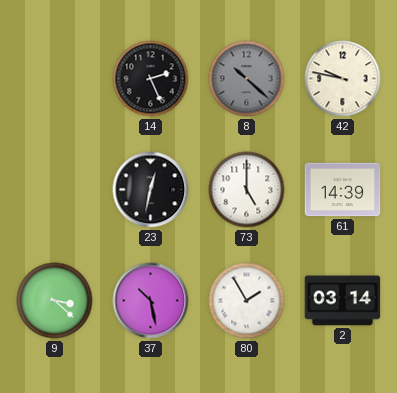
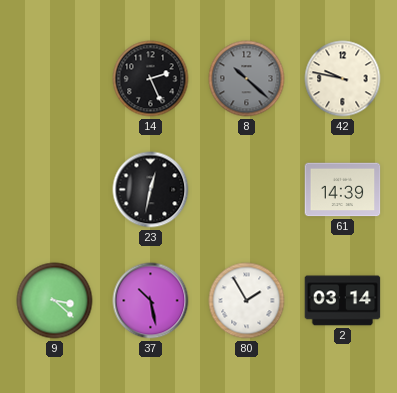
73: 5:00 -> none
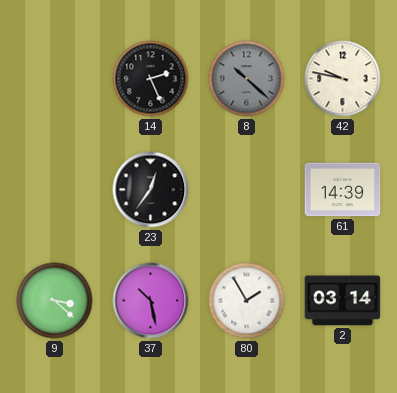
23: 12:32 -> 12:36
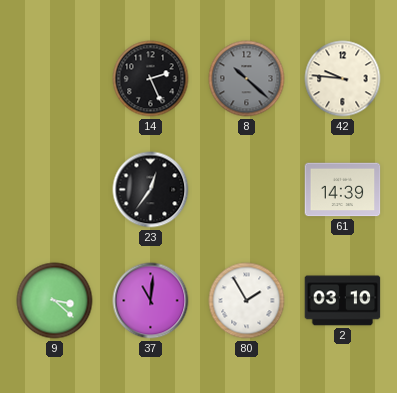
42: 9:47 -> 9:46
37: 10:28 -> 11:01
2: 03:14 -> 03:10
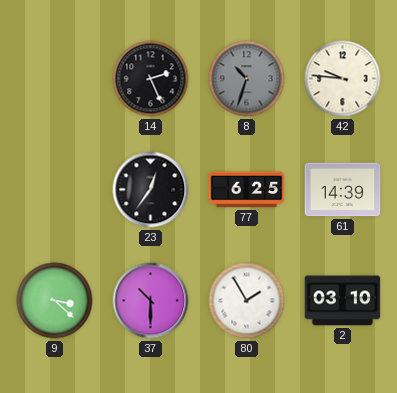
8: 10:22 -> 10:33
77: none -> 6:25
37: 11:01 -> 10:30
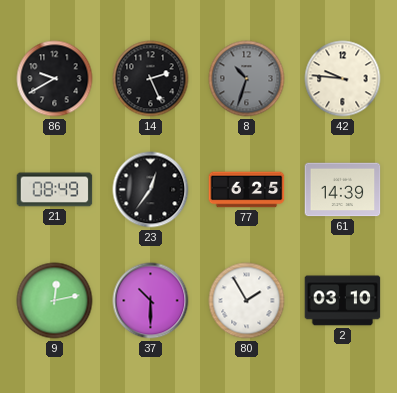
86: none -> 9:40
21: none -> 08:49
9: 3:22 -> 12:13
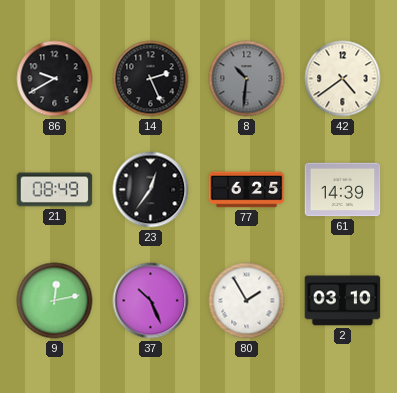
8: 10:33 -> 10:31
42: 9:46 -> 4:39
37: 10:30 -> 10:26
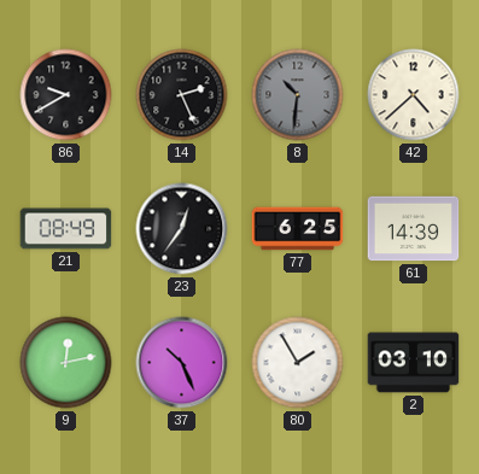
42: 4:39 -> 4:38
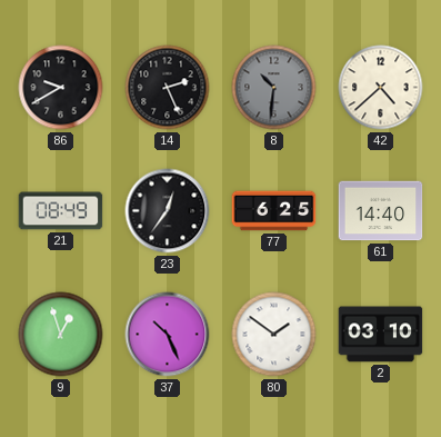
61: 14:39 -> 14:40
9: 12:13 -> 12:57
80: 1:55 -> 1:51
